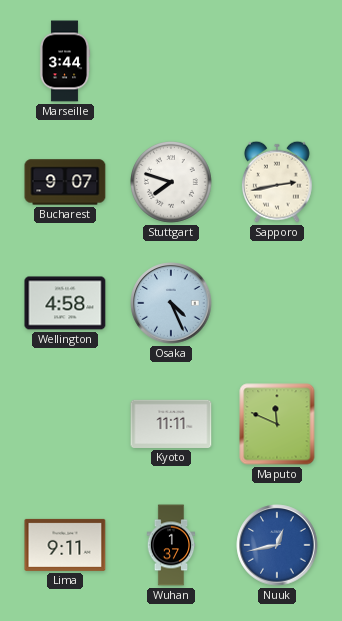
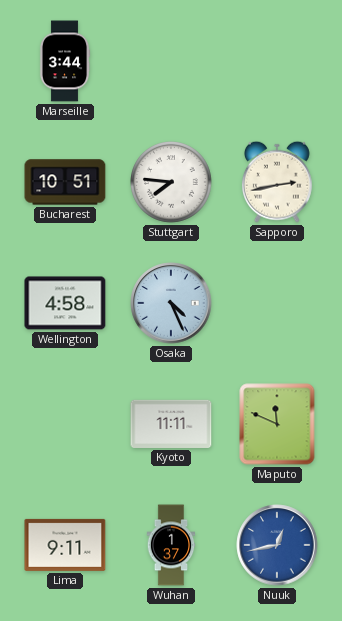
Bucharest: 9:07 -> 10:51
Stuttgart: 7:48 -> 7:46
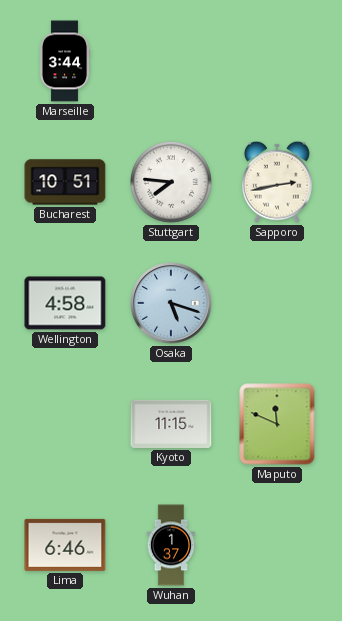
Osaka: 4:26 -> 5:18
Kyoto: 11:11 -> 11:15
Lima: 9:11 -> 6:46
Nuuk: 12:43 -> none
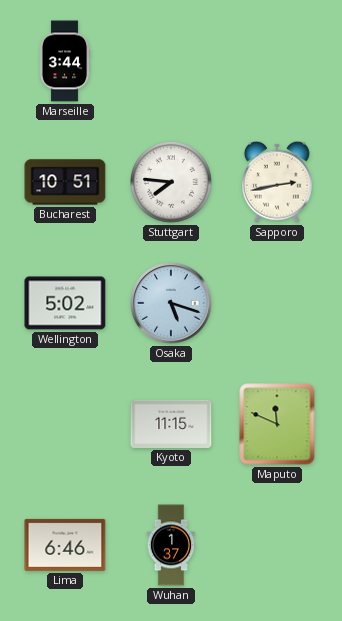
Wellington: 4:58 -> 5:02
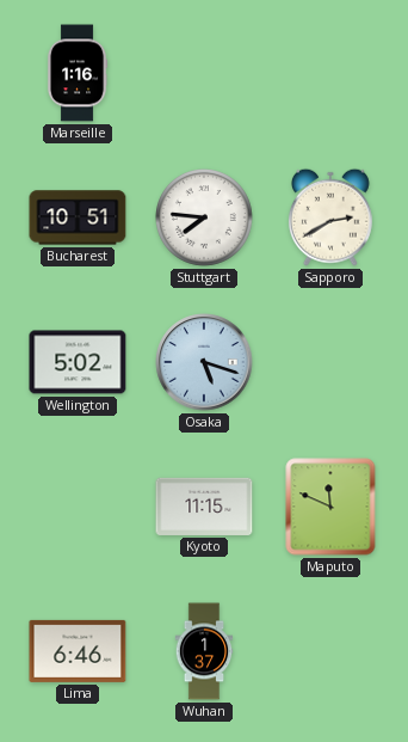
Marseille: 3:44 -> 1:16
Sapporo: 2:43 -> 2:40
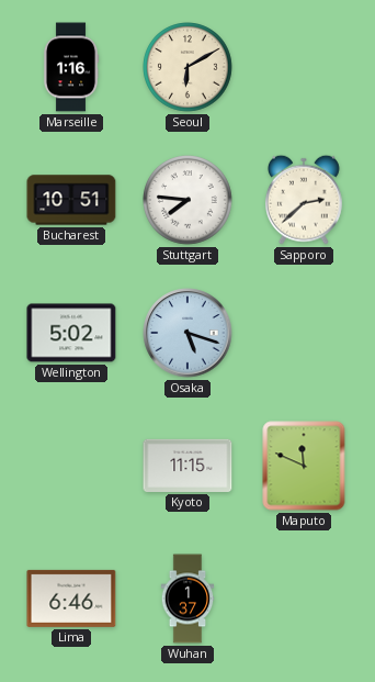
Seoul: none -> 6:10
Sapporo: 2:40 -> 2:38
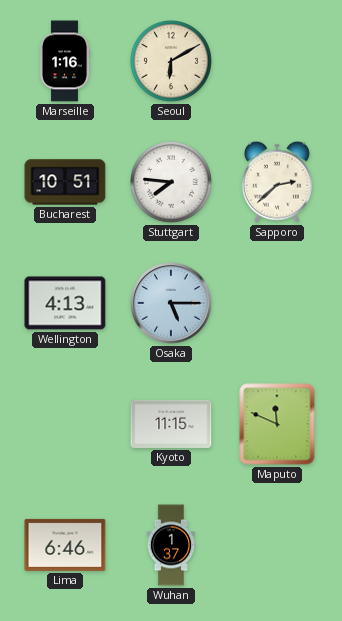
Wellington: 5:02 -> 4:13
Osaka: 5:18 -> 5:15
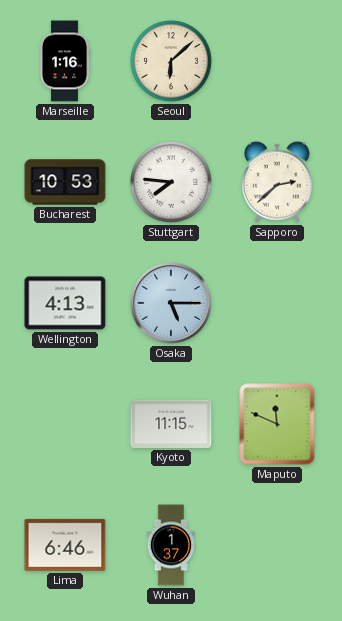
Seoul: 6:10 -> 6:08
Bucharest: 10:51 -> 10:53
